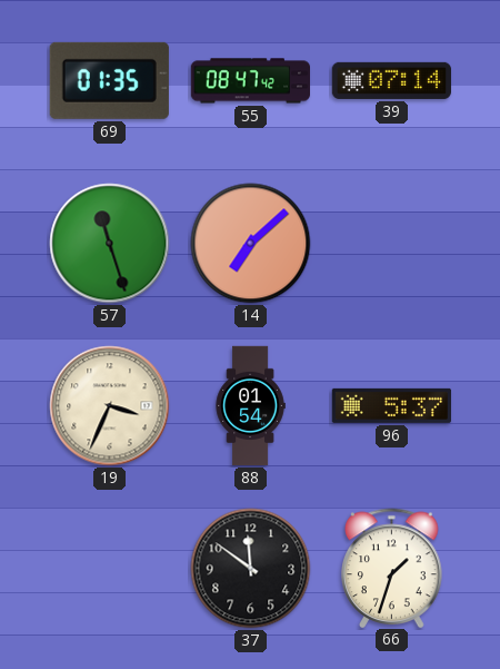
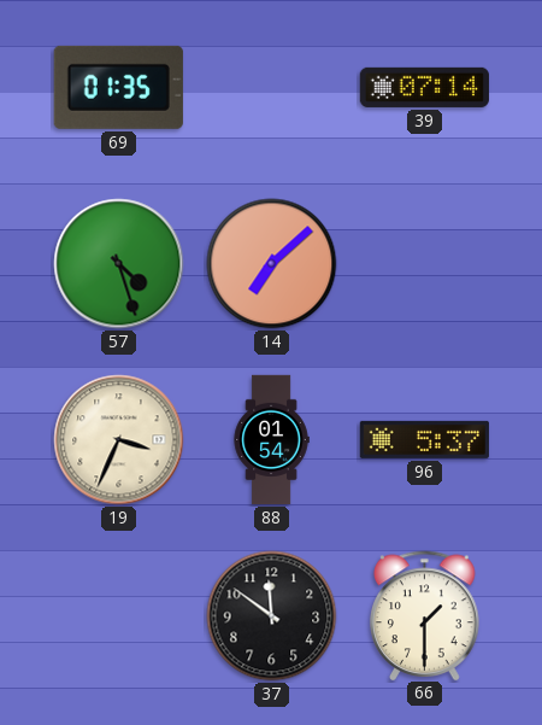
55: 08:47 -> none
57: 11:27 -> 4:27
66: 1:33 -> 1:30
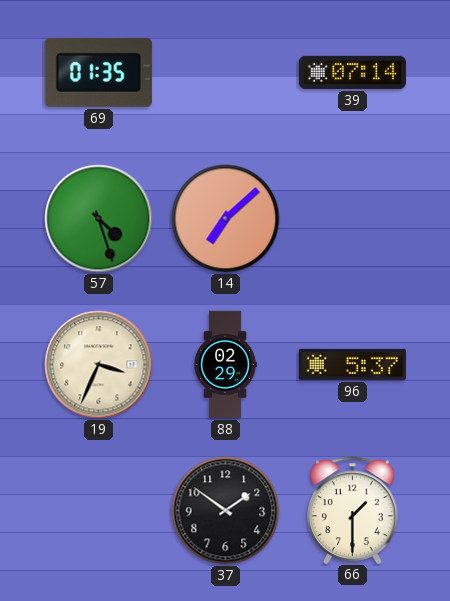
88: 01:54 -> 02:29
37: 11:51 -> 1:51
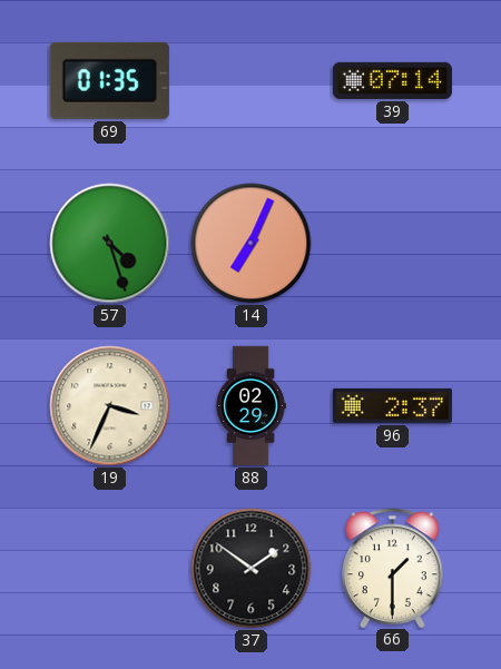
14: 7:08 -> 7:04
96: 5:37 -> 2:37
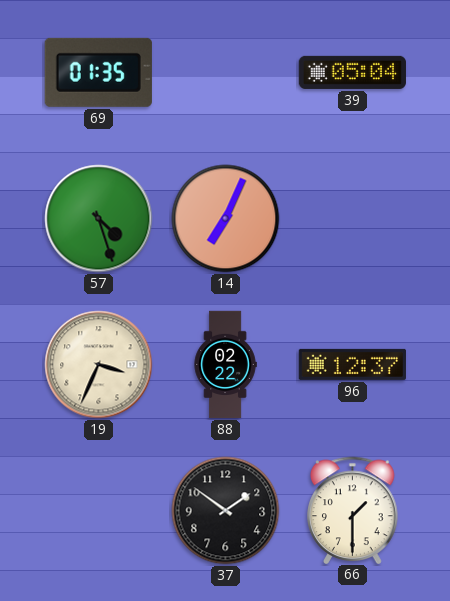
39: 07:14 -> 05:04
88: 02:29 -> 02:22
96: 2:37 -> 12:37
